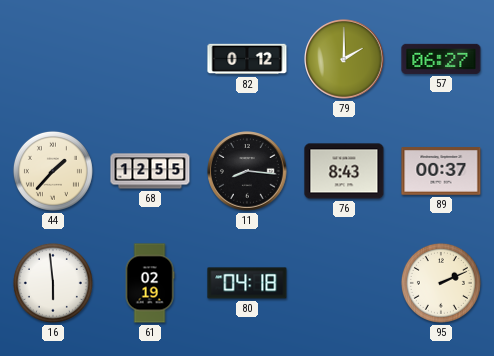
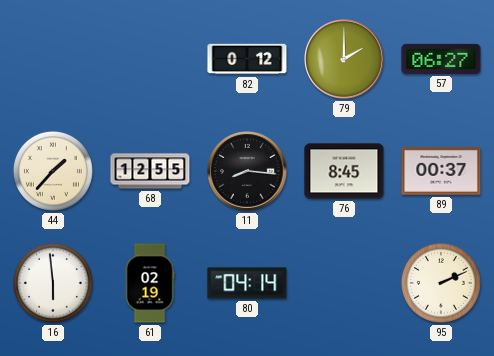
76: 8:43 -> 8:45
80: 04:18 -> 04:14
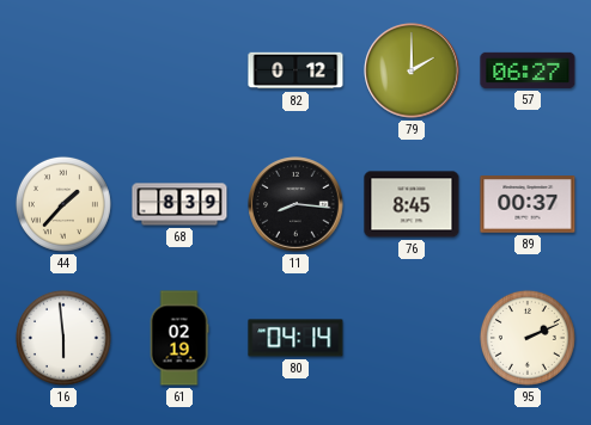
68: 12:55 -> 8:39
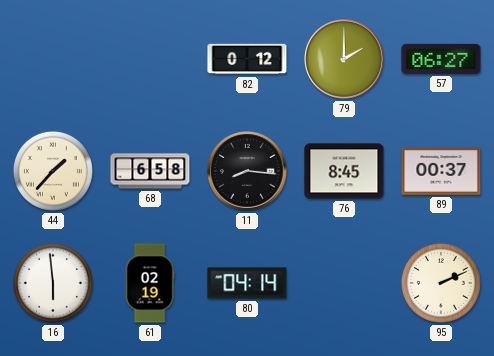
68: 8:39 -> 6:58
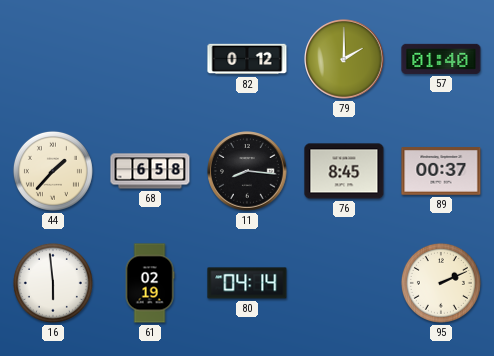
57: 06:27 -> 01:40
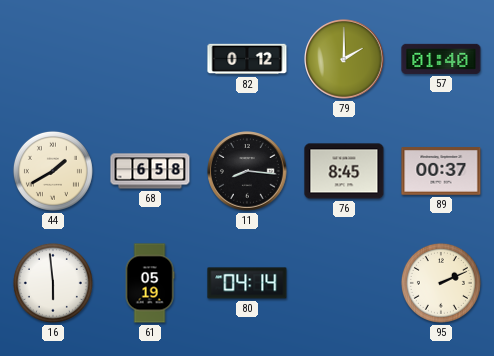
44: 1:37 -> 1:40
61: 02:19 -> 05:19
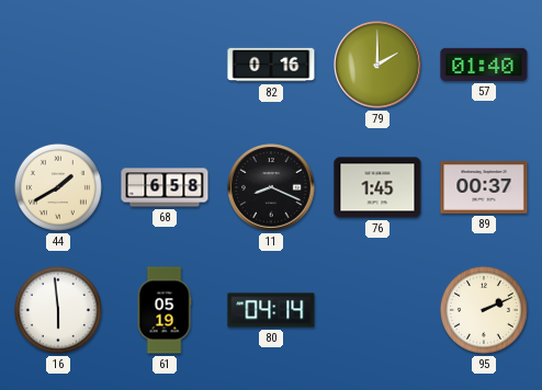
82: 0:12 -> 0:16
11: 8:16 -> 8:19
76: 8:45 -> 1:45
